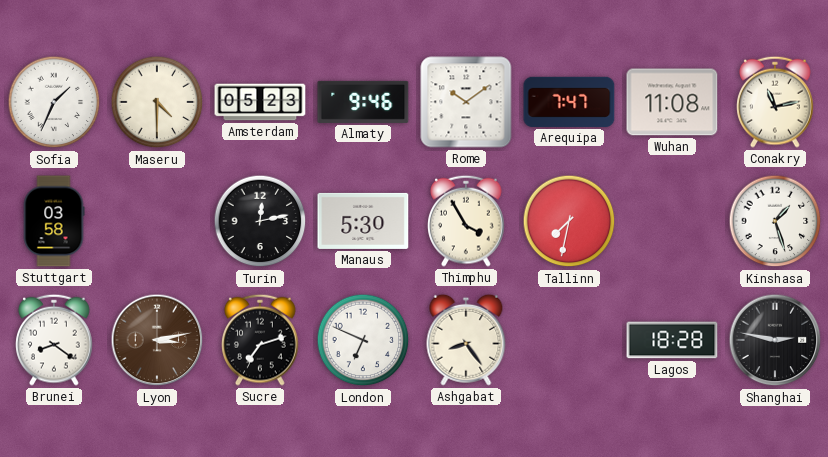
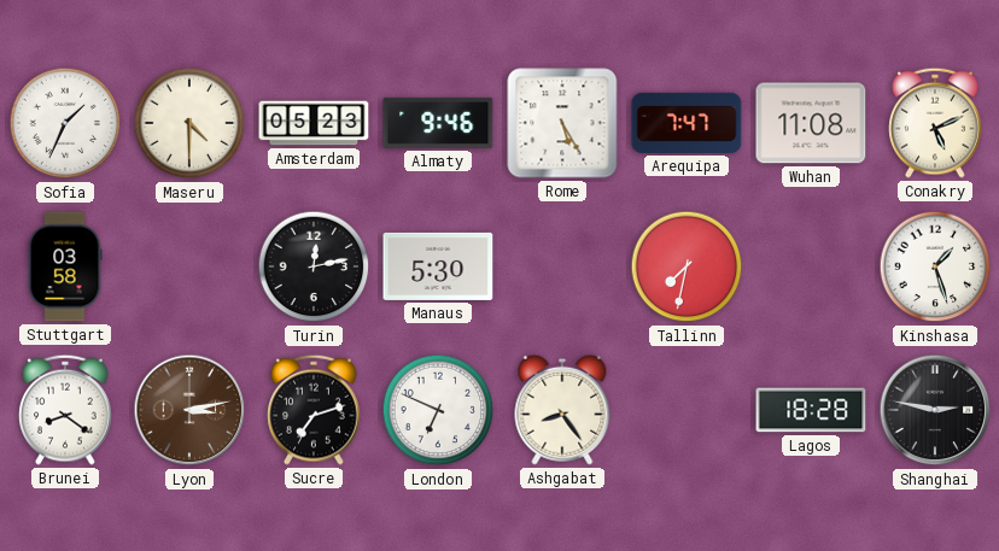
Rome: 10:09 -> 5:25
Conakry: 11:13 -> 5:11
Thimphu: 3:55 -> none
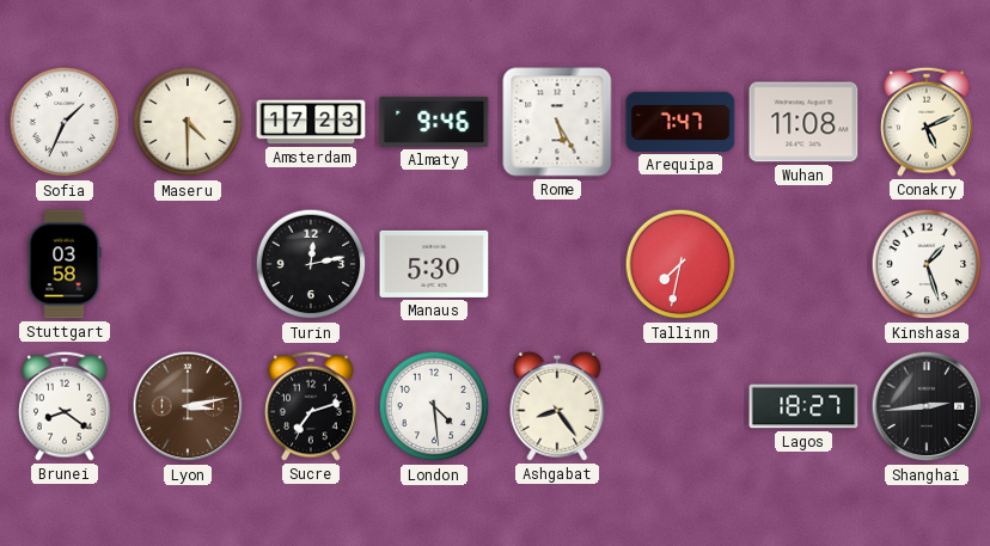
Amsterdam: 05:23 -> 17:23
London: 6:49 -> 4:29
Lagos: 18:28 -> 18:27
Shanghai: 2:47 -> 2:44
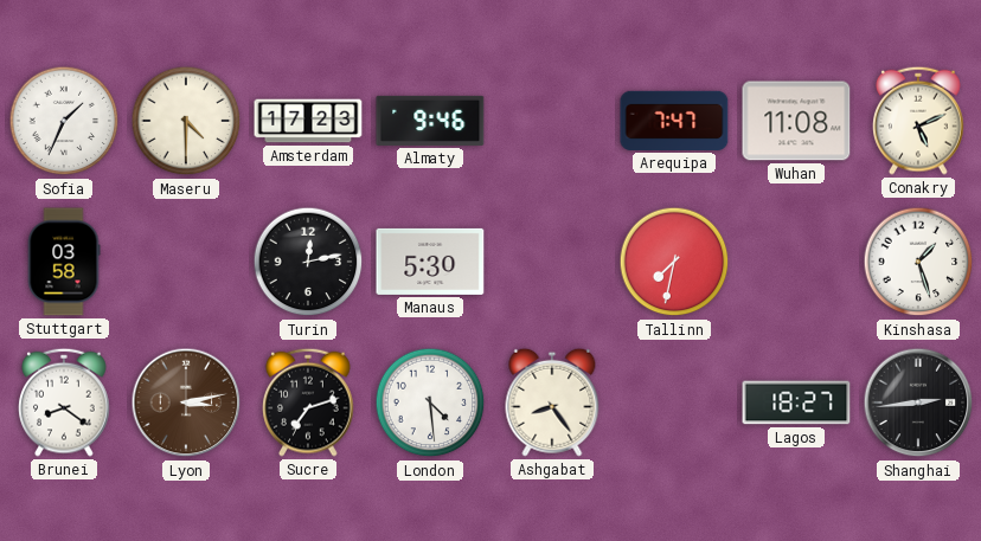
Rome: 5:25 -> none
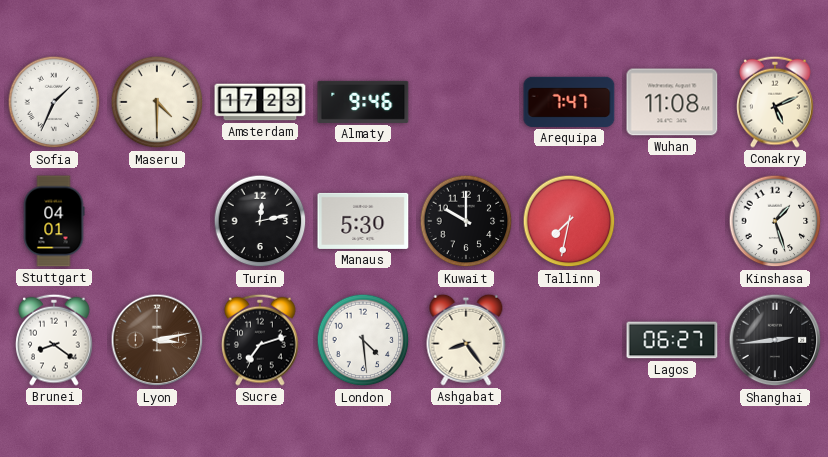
Stuttgart: 03:58 -> 04:01
Kuwait: none -> 10:00
Lagos: 18:27 -> 06:27
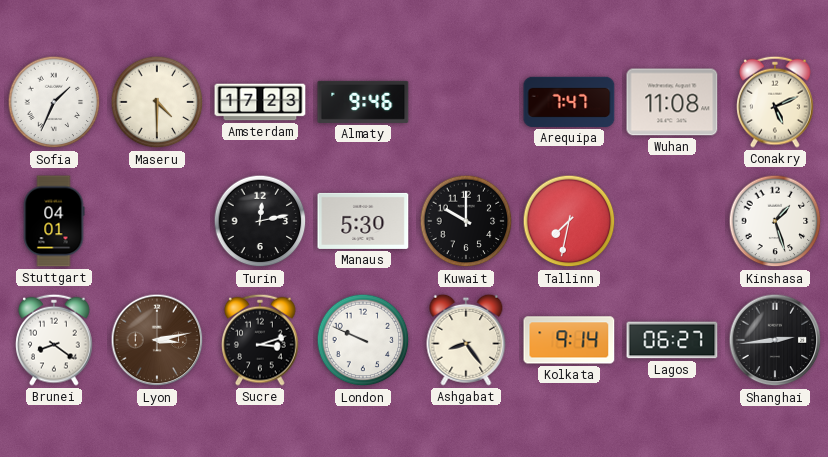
Sucre: 7:12 -> 3:12
London: 4:29 -> 9:49
Kolkata: none -> 9:14
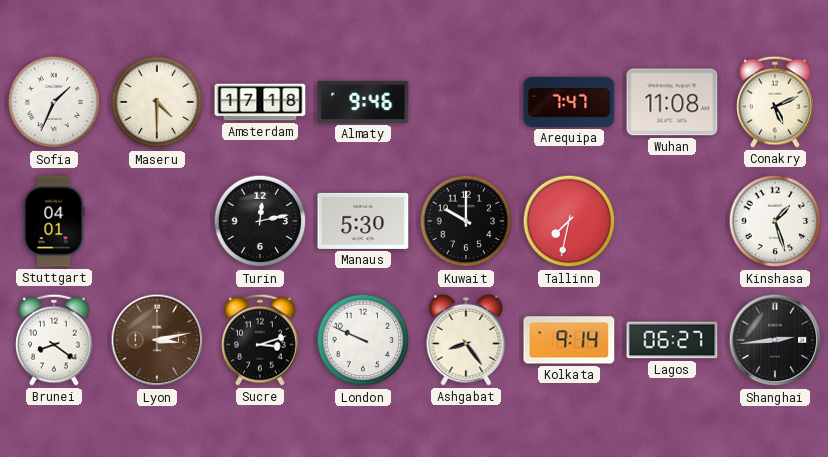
Amsterdam: 17:23 -> 17:18
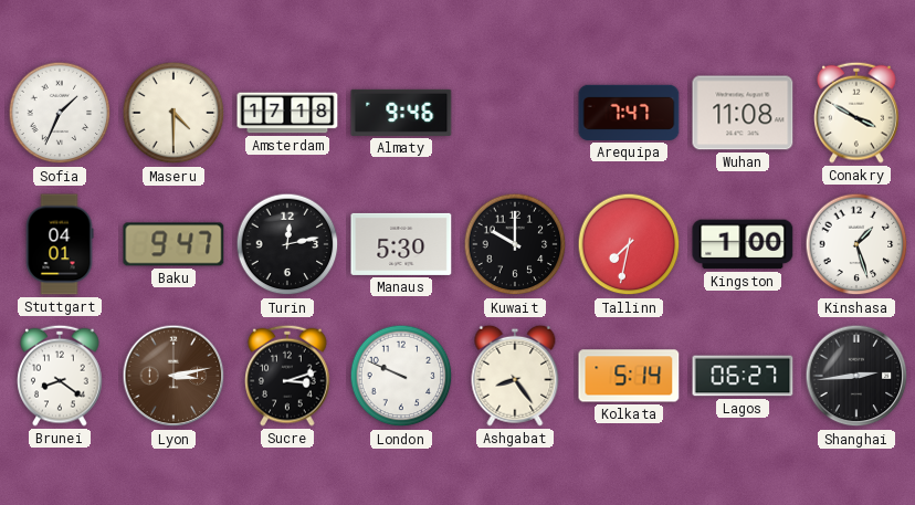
Conakry: 5:11 -> 3:50
Baku: none -> 9:47
Kingston: none -> 1:00
Kolkata: 9:14 -> 5:14
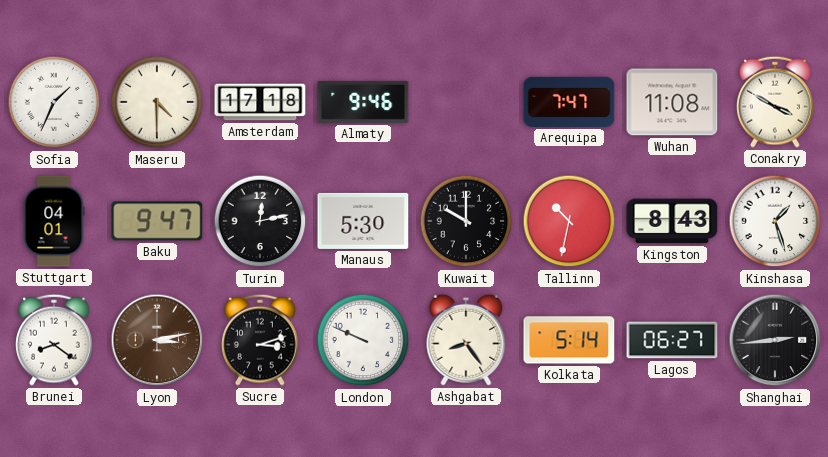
Tallinn: 7:32 -> 10:32
Kingston: 1:00 -> 8:43
